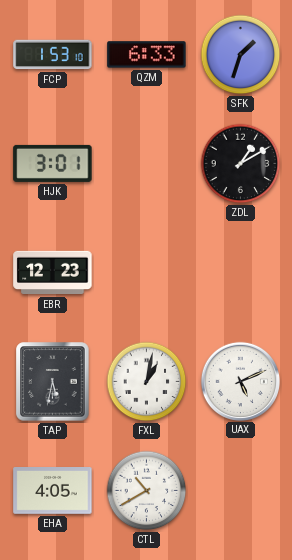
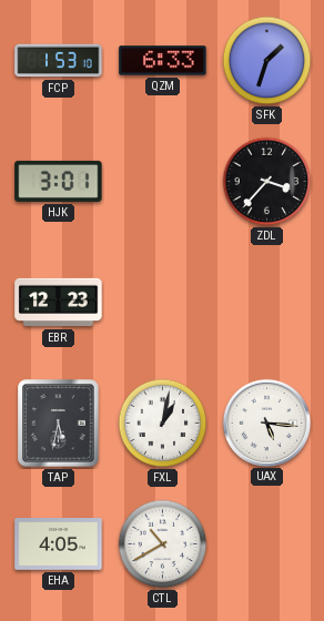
ZDL: 1:10 -> 3:37
UAX: 5:11 -> 5:16
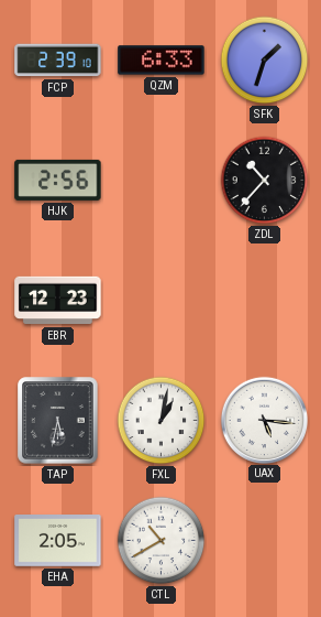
FCP: 1:53 -> 2:39
HJK: 3:01 -> 2:56
ZDL: 3:37 -> 10:37
EHA: 4:05 -> 2:05
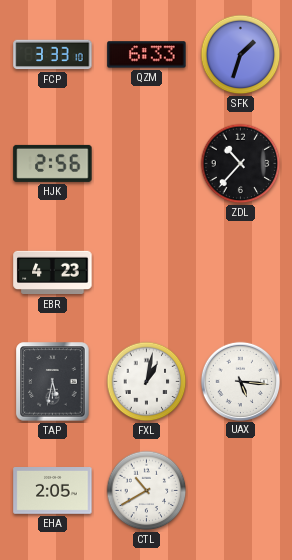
FCP: 2:39 -> 3:33
EBR: 12:23 -> 4:23
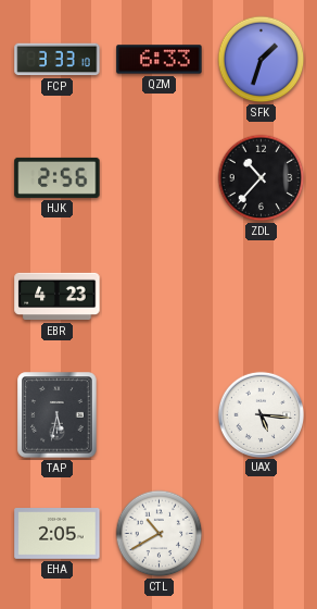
FXL: 1:02 -> none
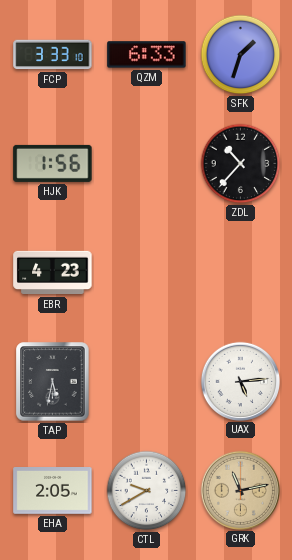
HJK: 2:56 -> 1:56
UAX: 5:16 -> 5:14
CTL: 10:40 -> 9:40
GRK: none -> 11:13
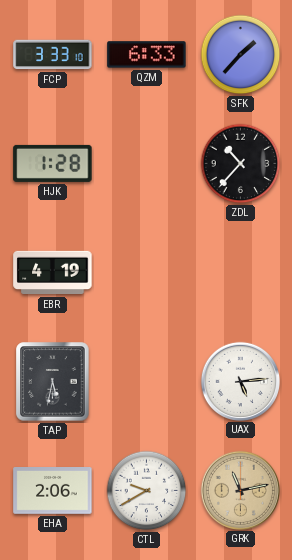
SFK: 1:33 -> 1:37
HJK: 1:56 -> 1:28
EBR: 4:23 -> 4:19
EHA: 2:05 -> 2:06
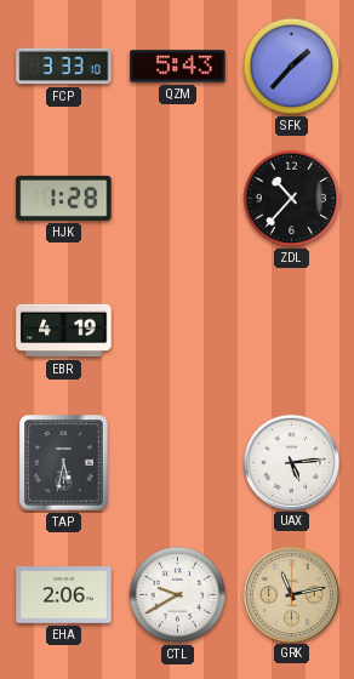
QZM: 6:33 -> 5:43
